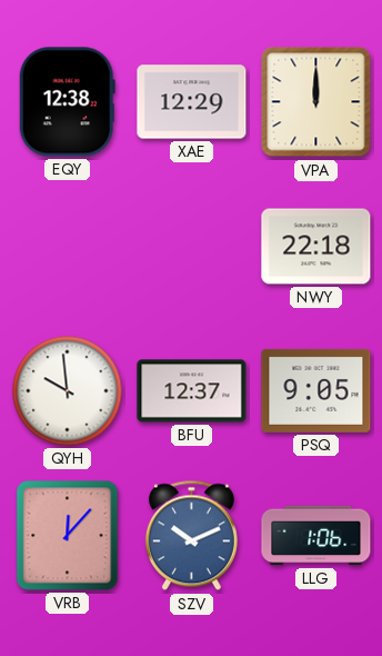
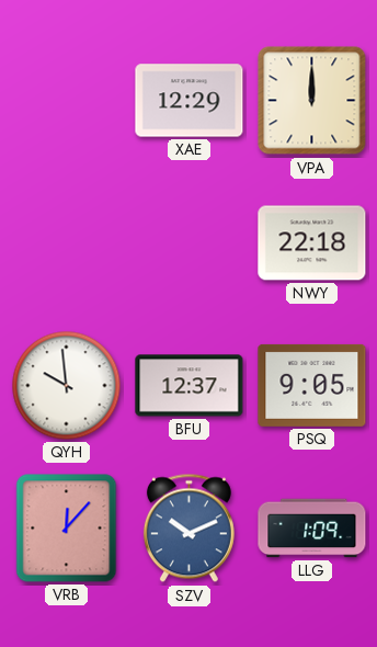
EQY: 12:38 -> none
LLG: 1:06 -> 1:09
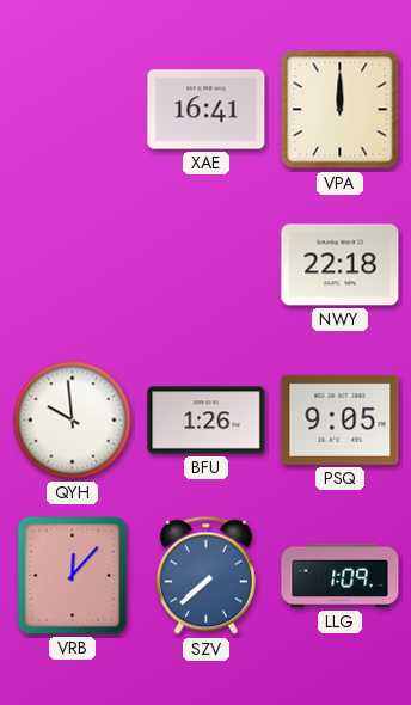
XAE: 12:29 -> 16:41
BFU: 12:37 -> 1:26
SZV: 10:11 -> 7:38
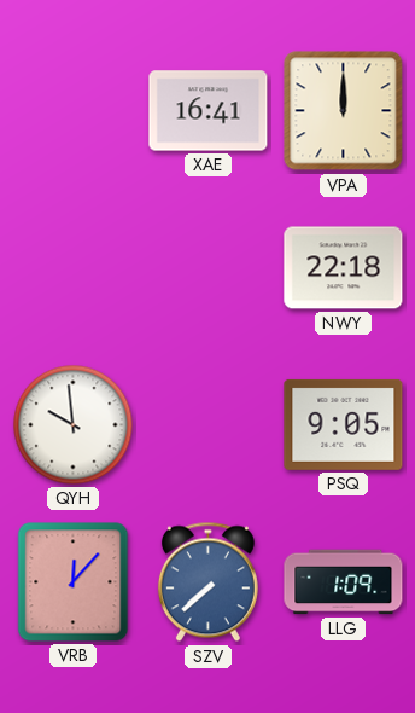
BFU: 1:26 -> none
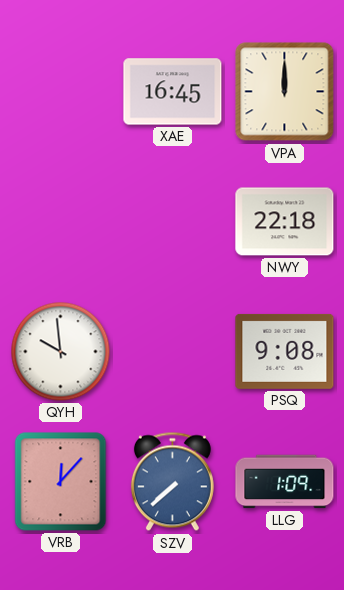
XAE: 16:41 -> 16:45
PSQ: 9:05 -> 9:08
